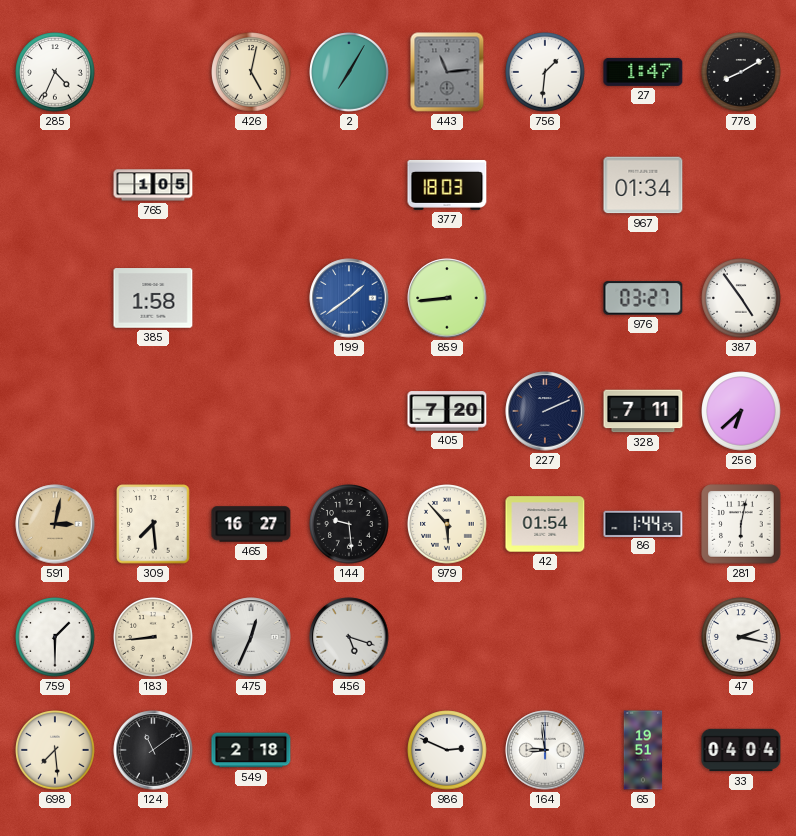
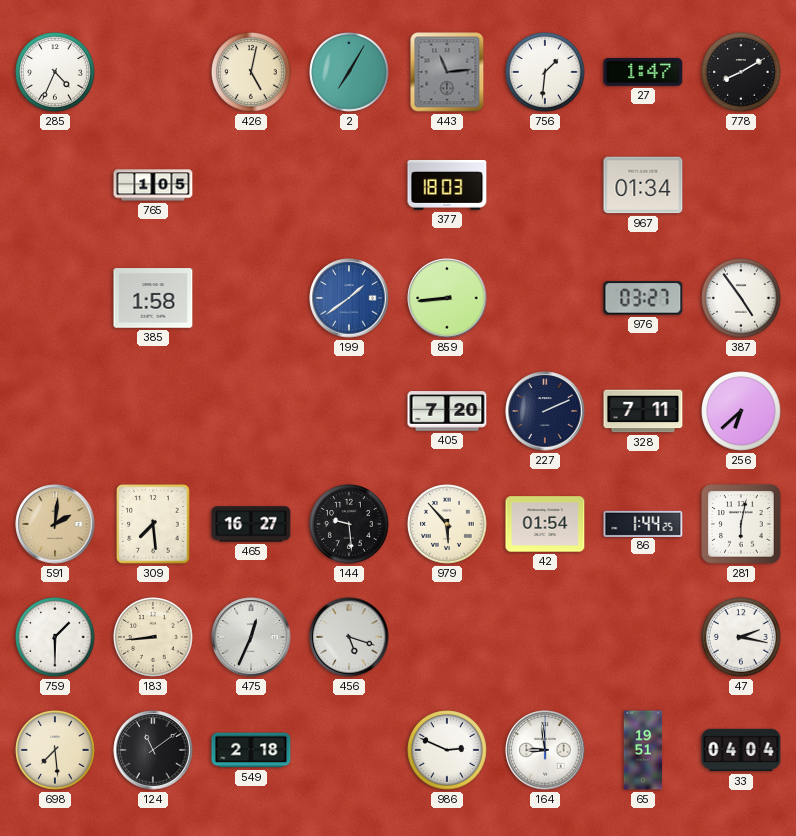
591: 3:02 -> 2:01
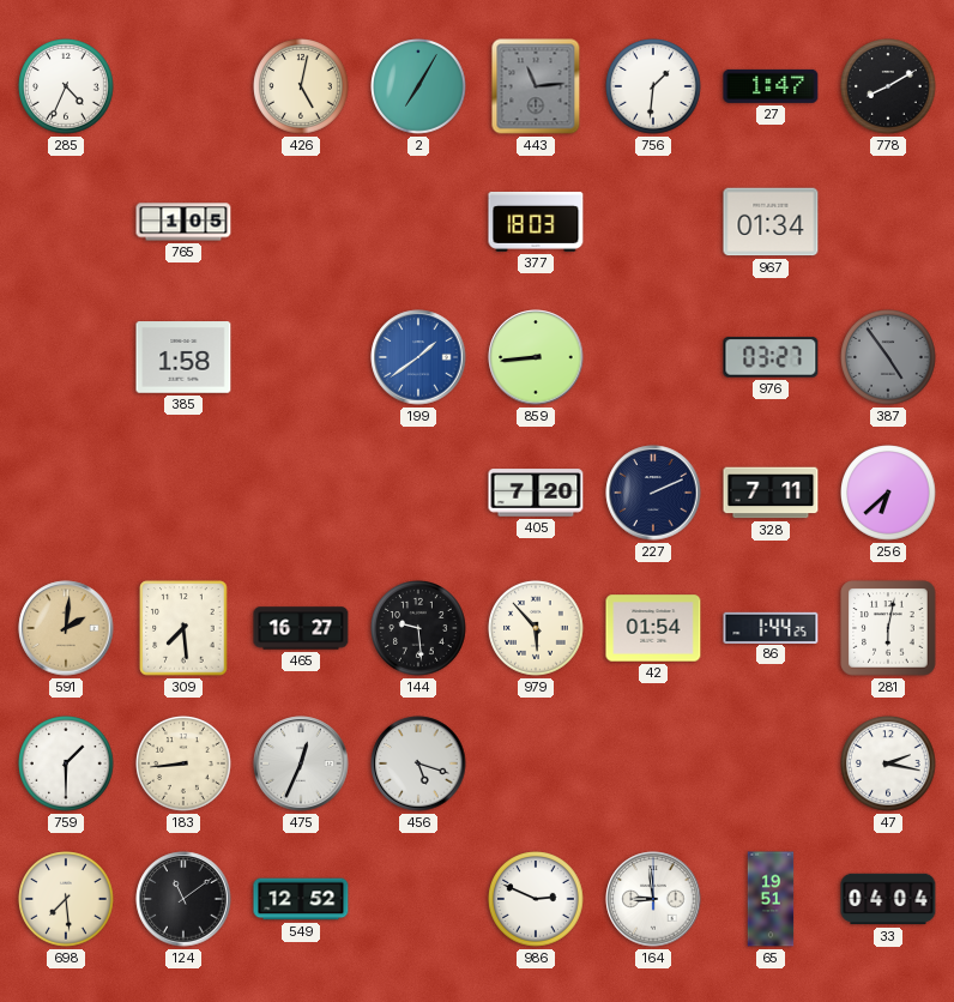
387 dial: white -> grey
549: 2:18 -> 12:52
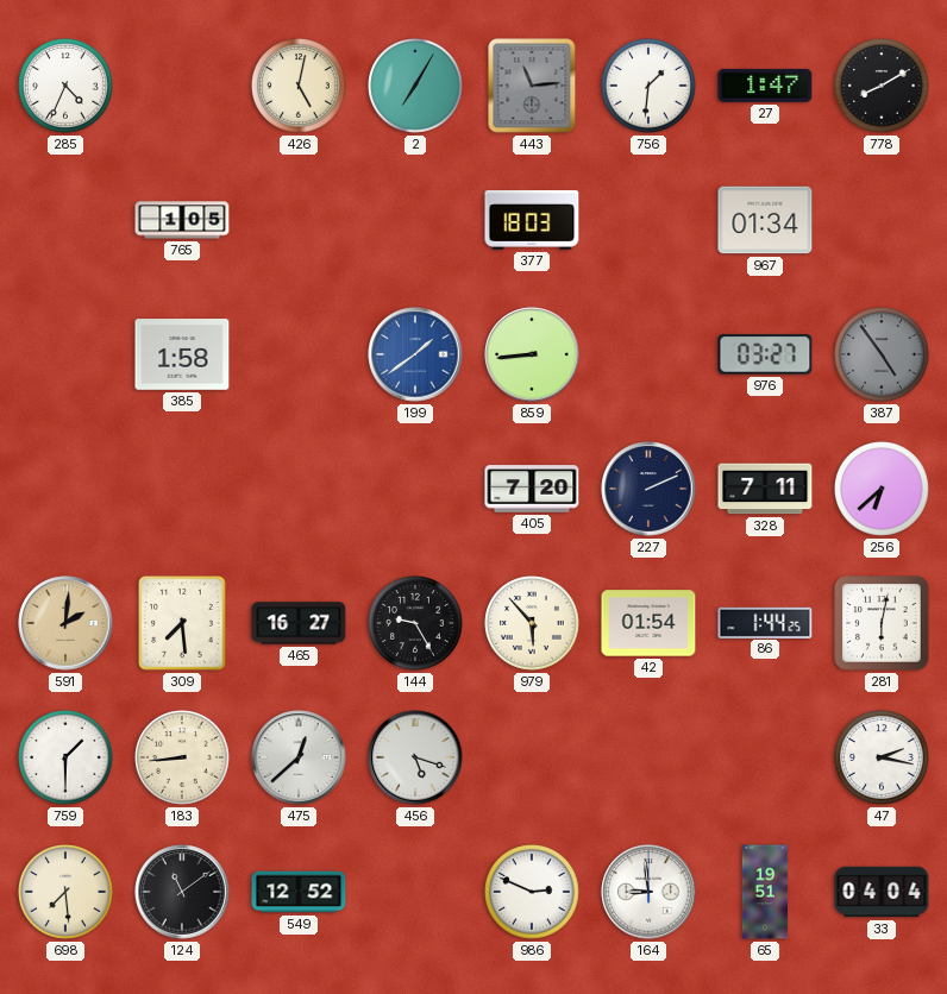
144: 9:29 -> 9:25
475: 12:34 -> 12:38
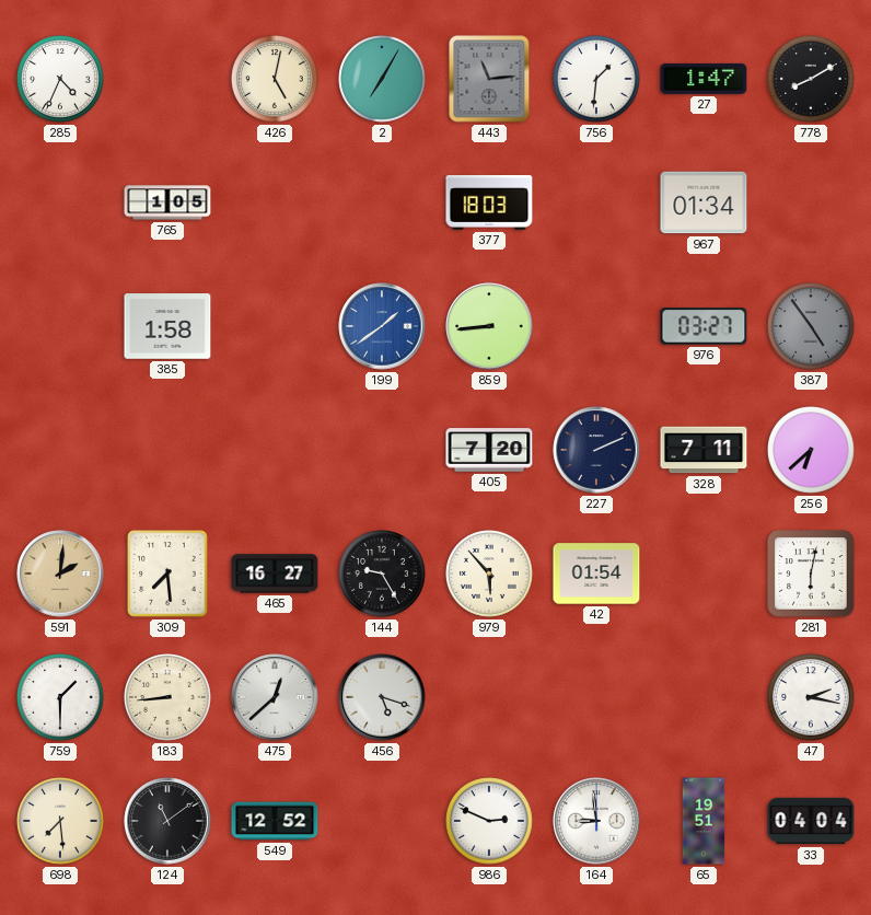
86: 1:44 -> none
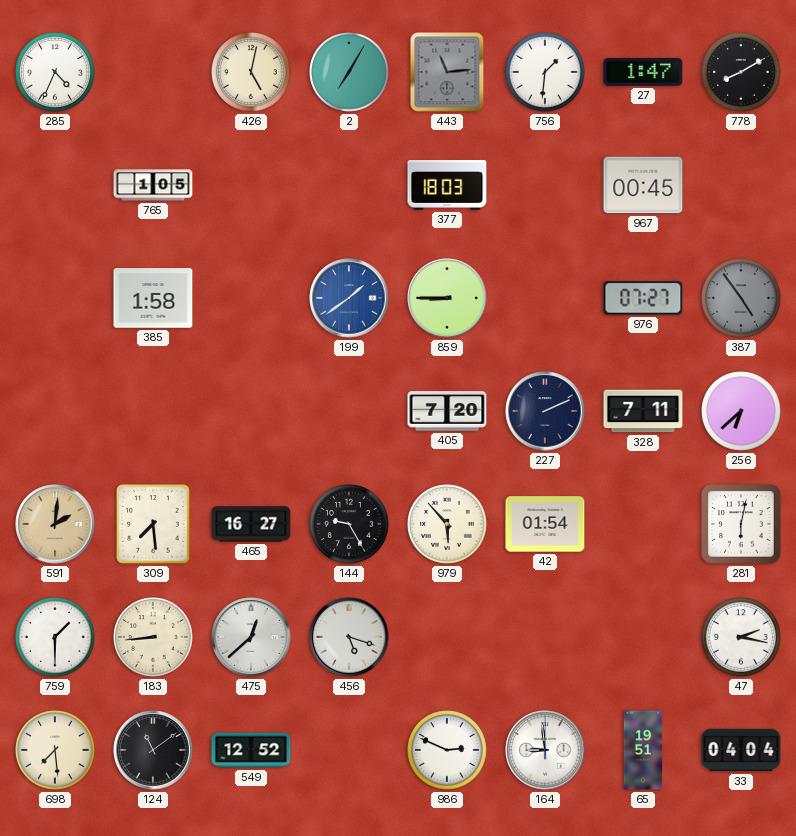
967: 01:34 -> 00:45
859: 8:44 -> 8:45
976: 03:27 -> 07:27
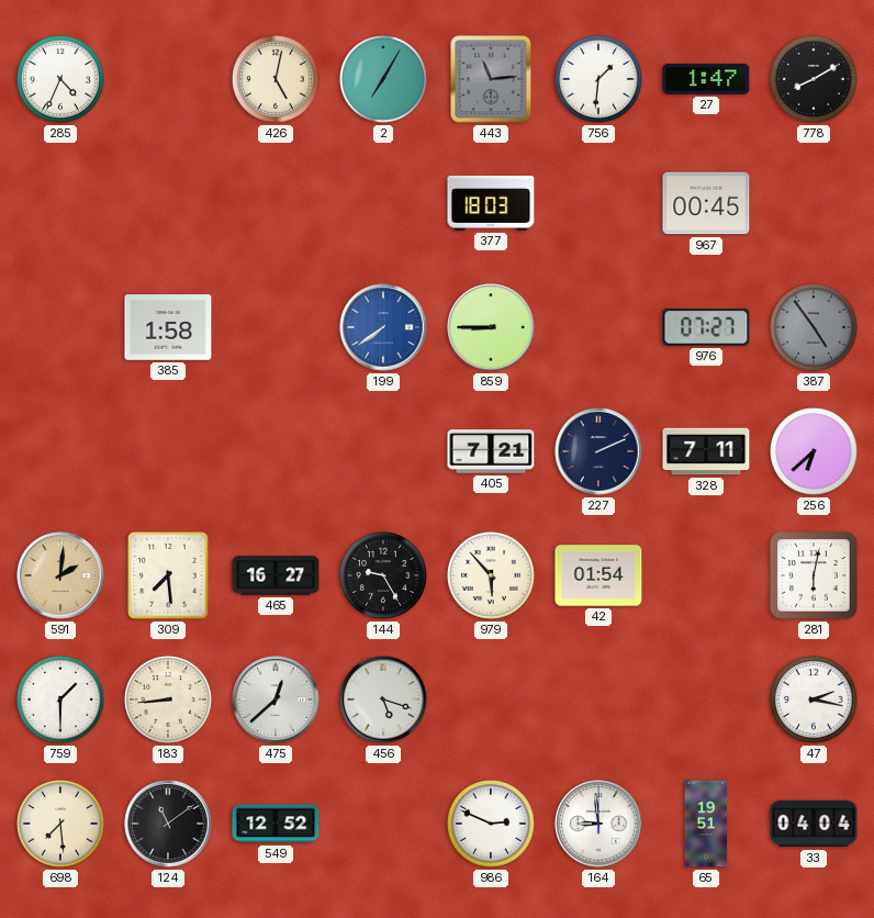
765: 1:05 -> none
199: 1:39 -> 7:39
405: 7:20 -> 7:21
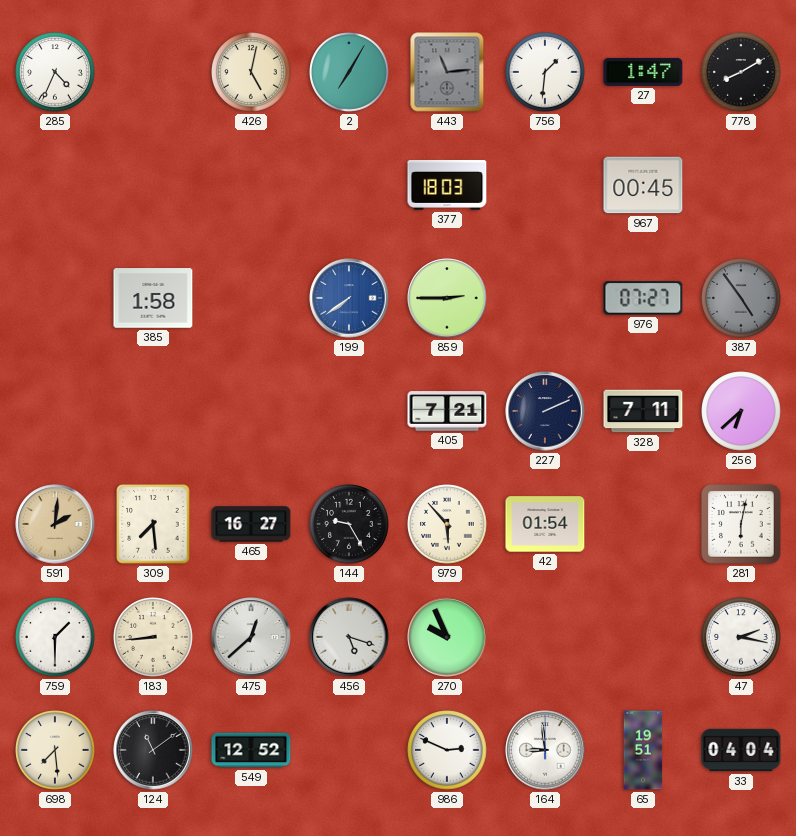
859: 8:45 -> 2:45
270: none -> 9:56
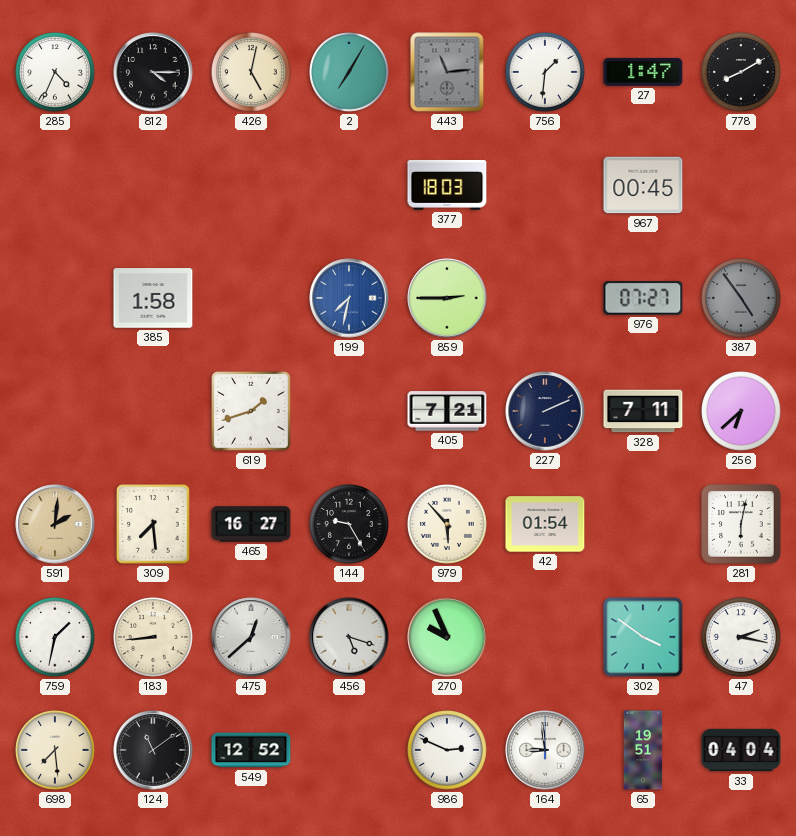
812: none -> 4:15
199: 7:39 -> 7:32
619: none -> 1:42
759: 1:30 -> 1:32
302: none -> 3:51
